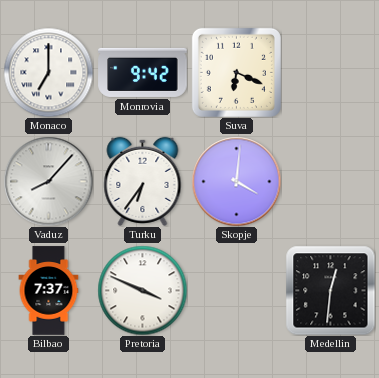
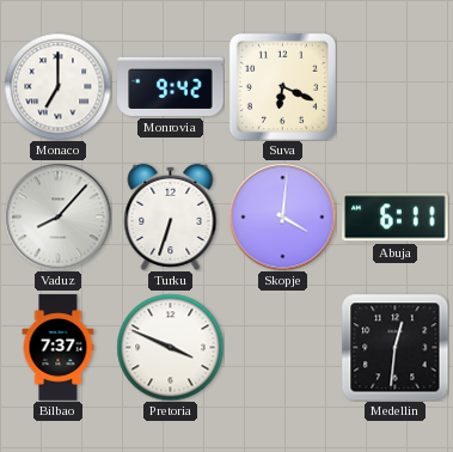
Turku: 6:36 -> 6:33
Abuja: none -> 6:11
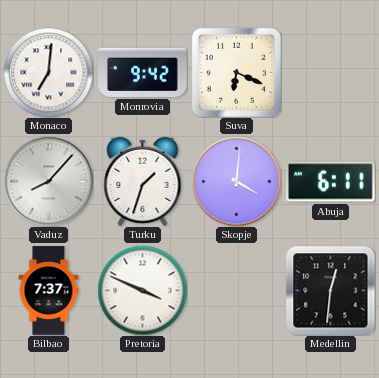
Monaco: 7:00 -> 7:01
Turku: 6:33 -> 1:33
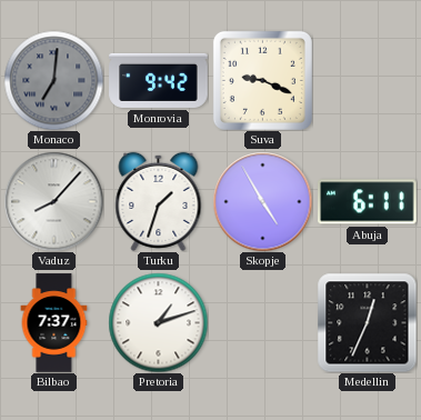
Monaco dial: white -> grey
Suva: 6:19 -> 9:19
Skopje: 4:01 -> 4:55
Pretoria: 3:49 -> 1:12
Medellin: 12:31 -> 12:34
